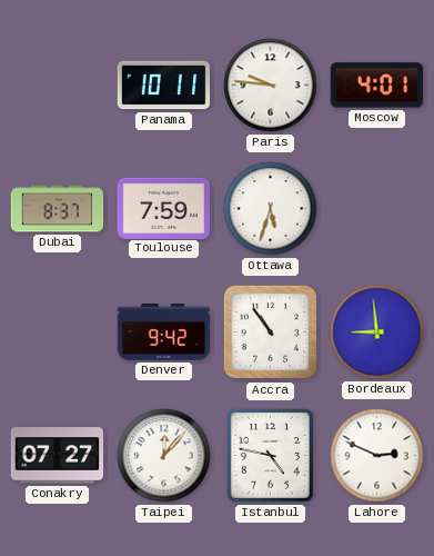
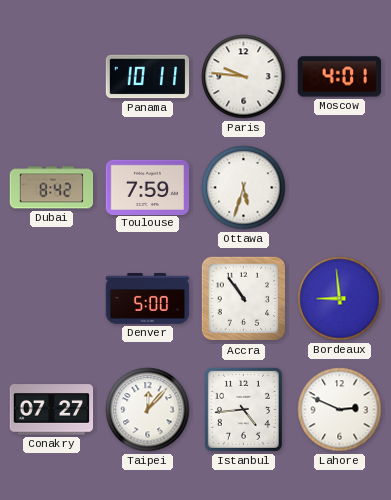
Dubai: 8:37 -> 8:42
Denver: 9:42 -> 5:00
Istanbul: 4:47 -> 4:44
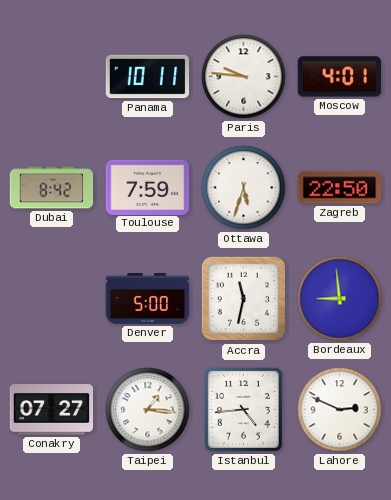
Zagreb: none -> 22:50
Accra: 10:54 -> 11:32
Taipei: 12:07 -> 1:16
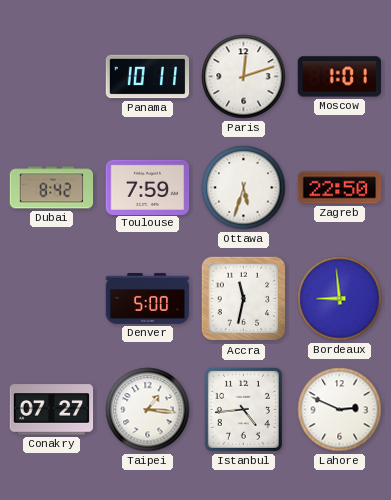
Paris: 9:46 -> 12:12
Moscow: 4:01 -> 1:01
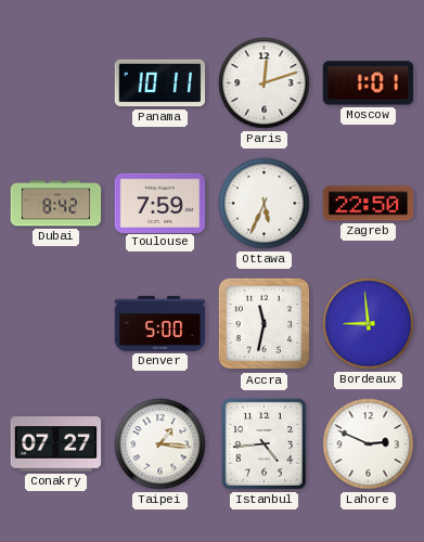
Ottawa: 5:33 -> 5:34
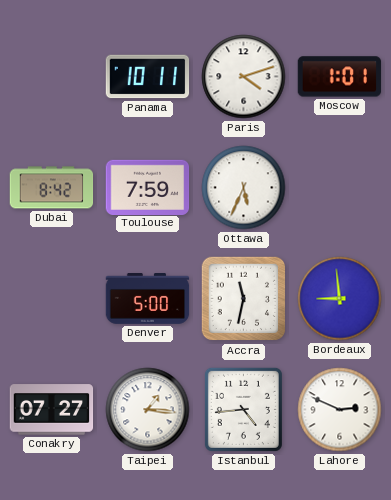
Paris: 12:12 -> 4:12
Zagreb: 22:50 -> none
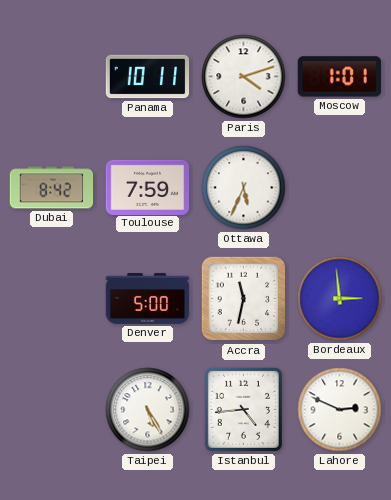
Bordeaux: 8:59 -> 2:59
Conakry: 07:27 -> none
Taipei: 1:16 -> 5:25
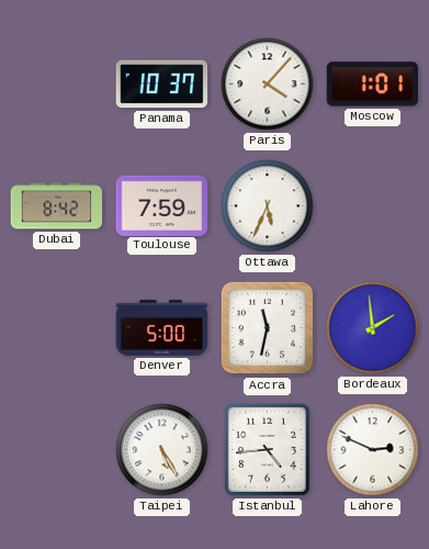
Panama: 10:11 -> 10:37
Paris: 4:12 -> 4:07
Bordeaux: 2:59 -> 1:59
